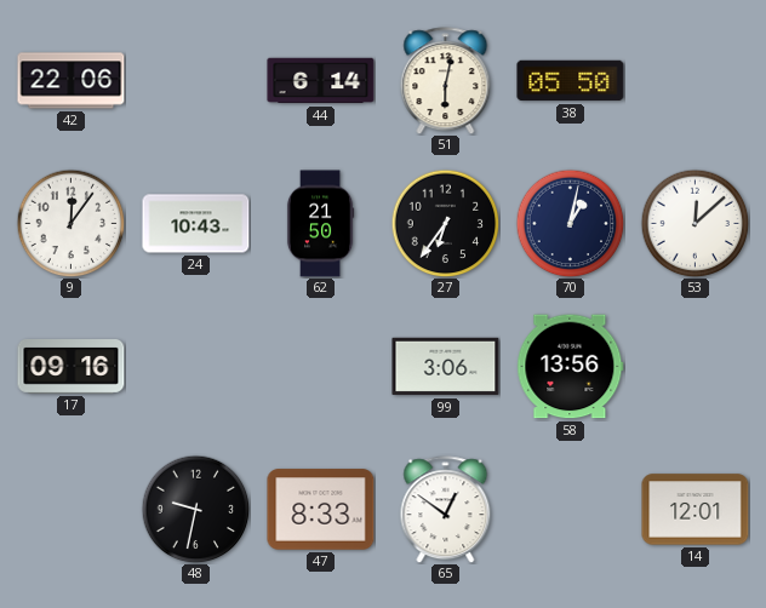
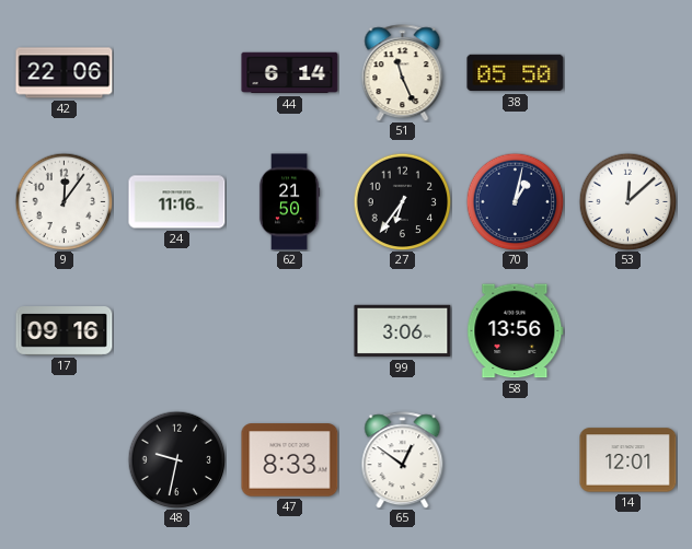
51: 6:02 -> 11:26
24: 10:43 -> 11:16
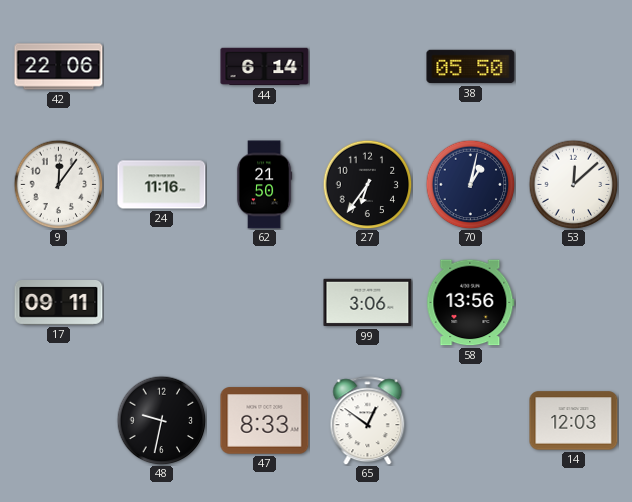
51: 11:26 -> none
17: 09:16 -> 09:11
14: 12:01 -> 12:03
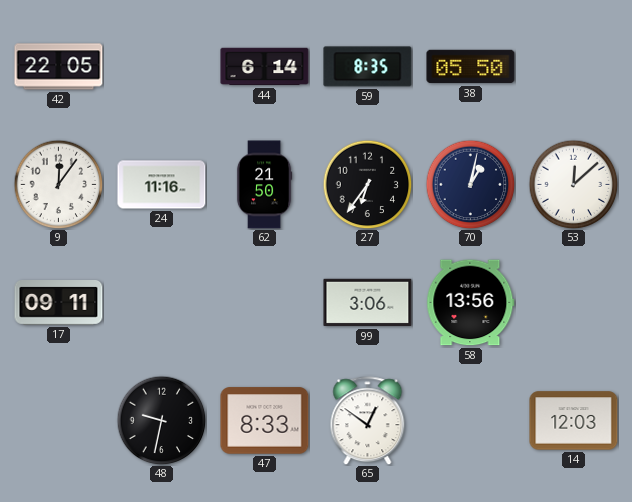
42: 22:06 -> 22:05
59: none -> 8:35
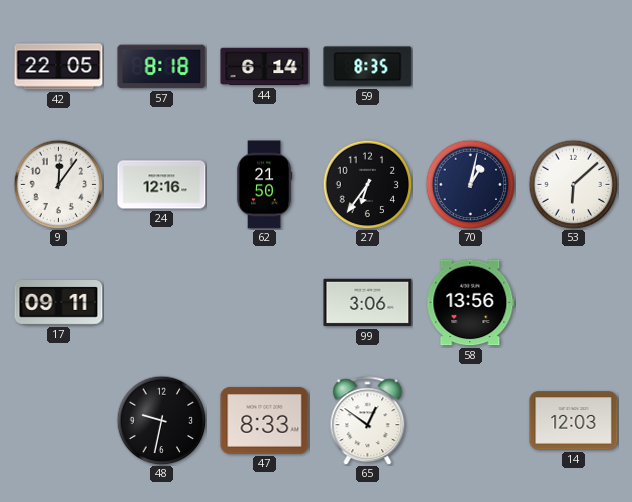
57: none -> 8:18
38: 05:50 -> none
24: 11:16 -> 12:16
53: 12:08 -> 6:08
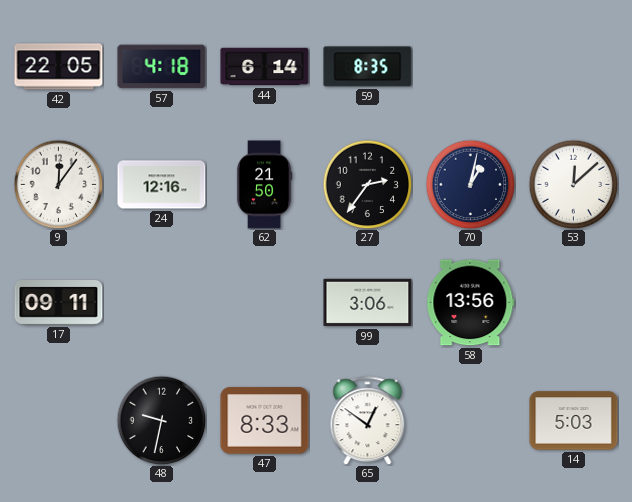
57: 8:18 -> 4:18
27: 6:36 -> 2:36
53: 6:08 -> 12:08
14: 12:03 -> 5:03
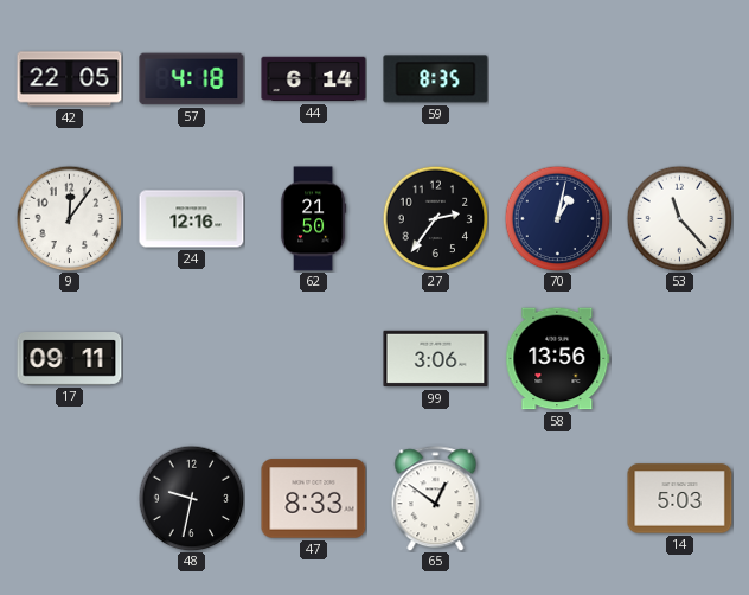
53: 12:08 -> 11:23
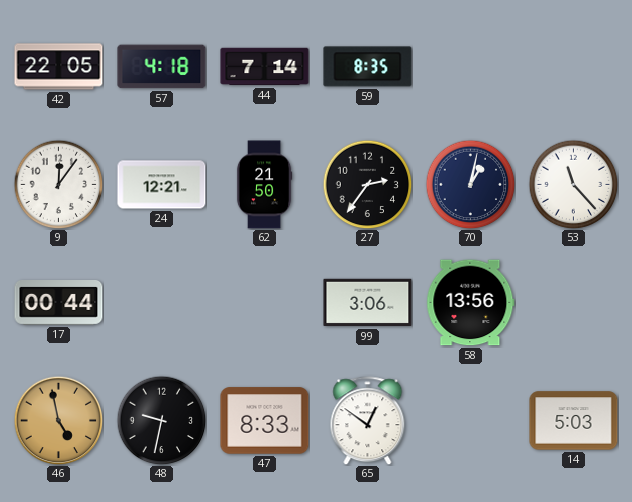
44: 6:14 -> 7:14
24: 12:16 -> 12:21
17: 09:11 -> 00:44
46: none -> 4:58
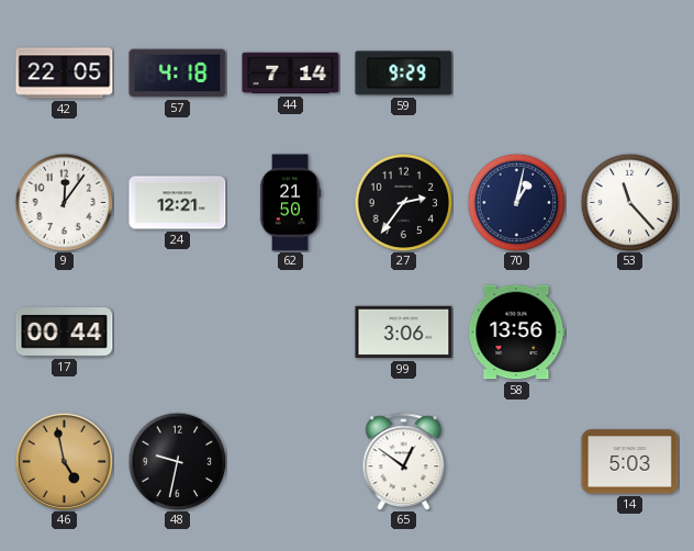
59: 8:35 -> 9:29
47: 8:33 -> none
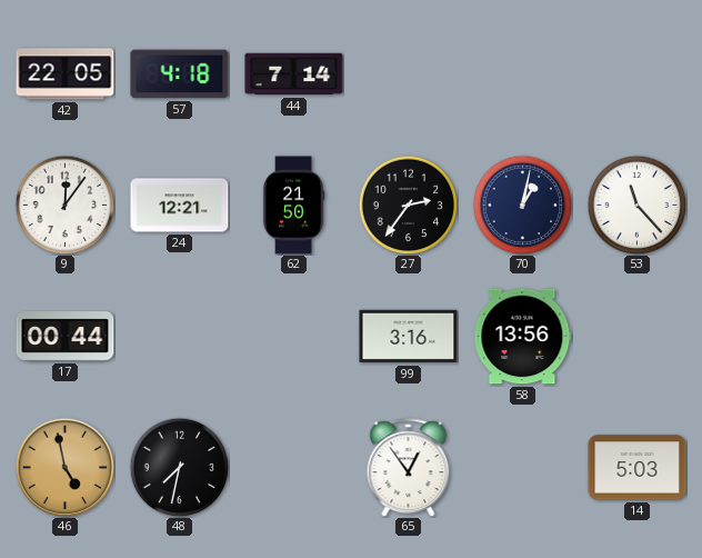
59: 9:29 -> none
99: 3:06 -> 3:16
48: 9:32 -> 7:32
65: 12:51 -> 12:54
